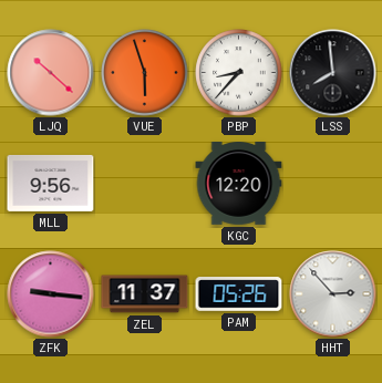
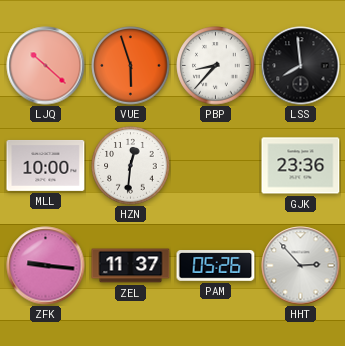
MLL: 9:56 -> 10:00
HZN: none -> 12:31
KGC: 12:20 -> none
GJK: none -> 23:36
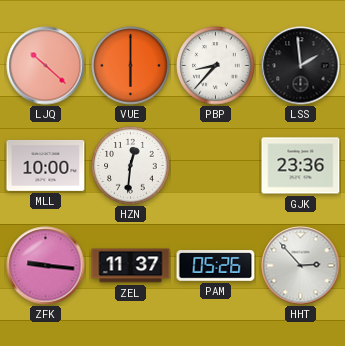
VUE: 5:57 -> 6:00
LSS: 7:59 -> 1:59
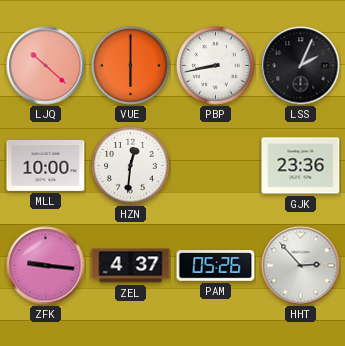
PBP: 8:37 -> 8:43
LSS: 1:59 -> 2:04
ZEL: 11:37 -> 4:37
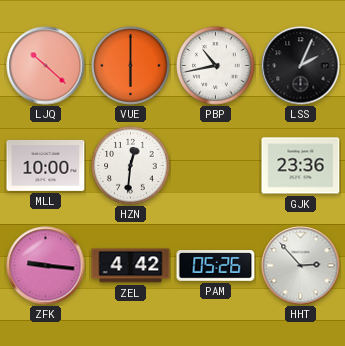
PBP: 8:43 -> 10:43
ZEL: 4:37 -> 4:42
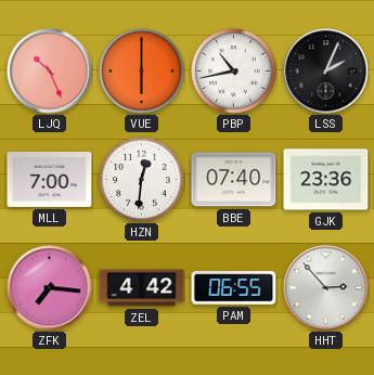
LJQ: 10:22 -> 10:26
MLL: 10:00 -> 7:00
BBE: none -> 07:40
ZFK: 9:16 -> 7:16
PAM: 05:26 -> 06:55
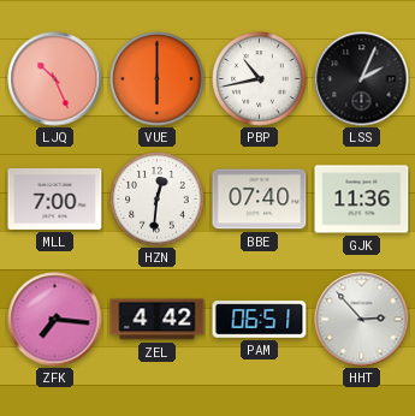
GJK: 23:36 -> 11:36
PAM: 06:55 -> 06:51
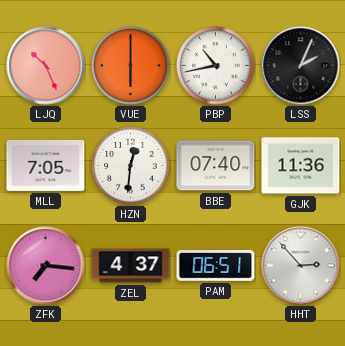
MLL: 7:00 -> 7:05
ZEL: 4:42 -> 4:37
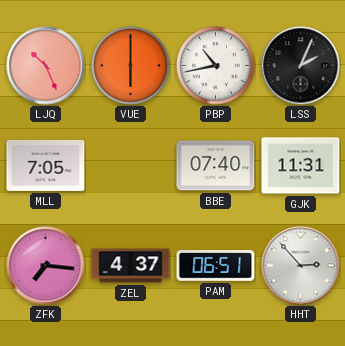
HZN: 12:31 -> none
GJK: 11:36 -> 11:31
